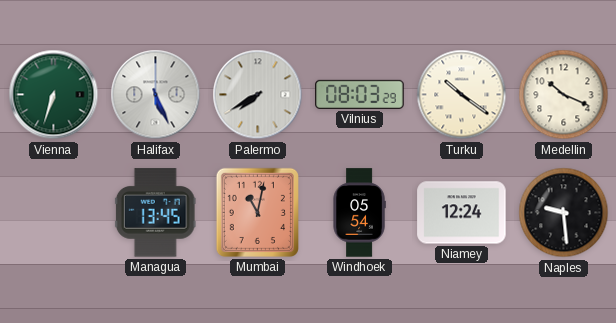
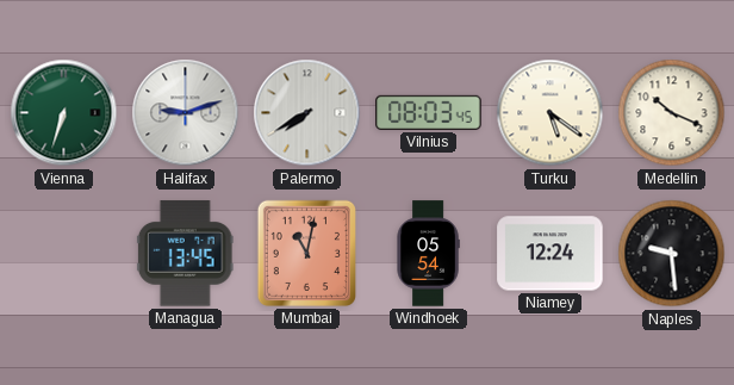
Halifax: 5:26 -> 9:12
Vilnius: 08:03:29 -> 08:03:45
Turku: 10:21 -> 5:21
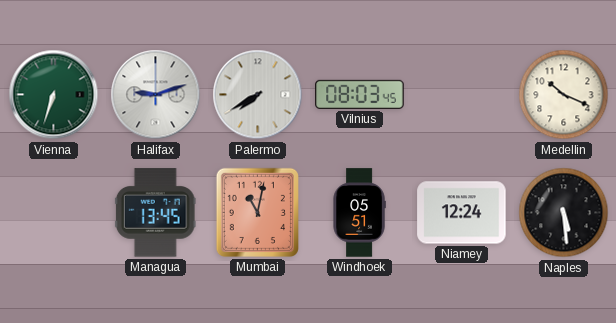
Turku: 5:21 -> none
Windhoek: 05:54 -> 05:51
Naples: 9:29 -> 5:29
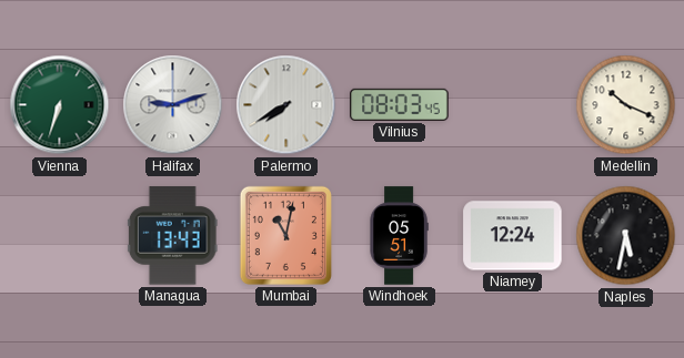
Managua: 13:45 -> 13:43
Naples: 5:29 -> 5:32
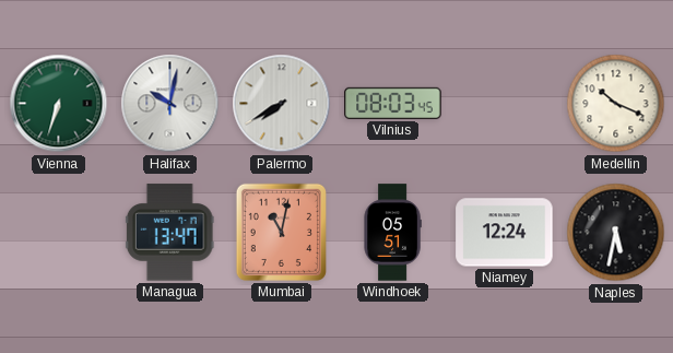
Halifax: 9:12 -> 10:02
Managua: 13:43 -> 13:47
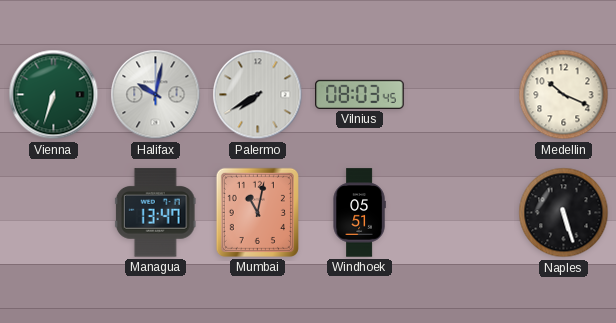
Niamey: 12:24 -> none
Naples: 5:32 -> 5:27
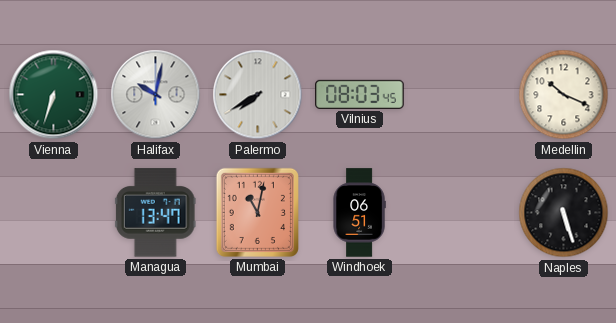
Windhoek: 05:51 -> 06:51
